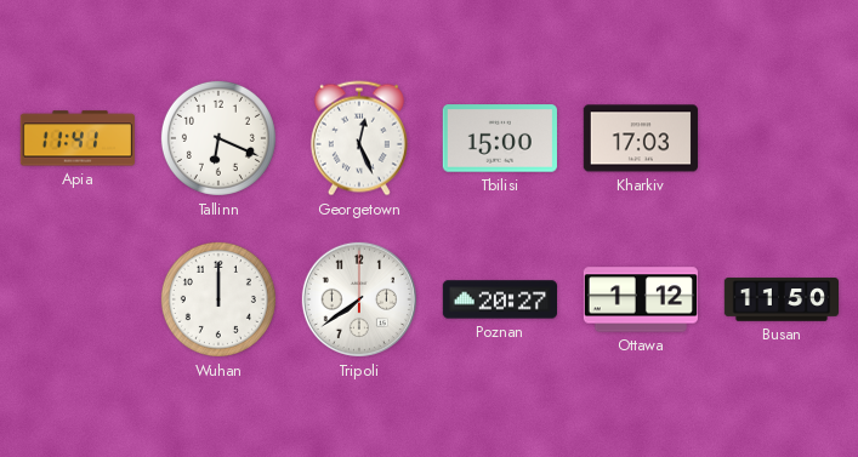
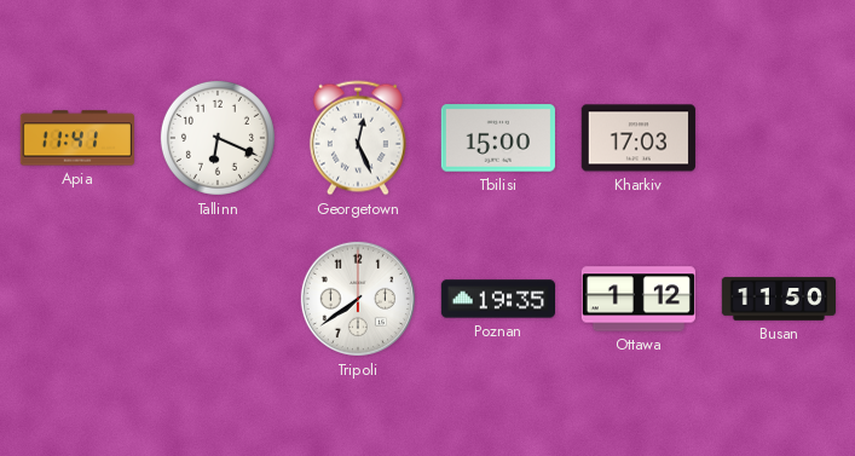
Wuhan: 12:00 -> none
Poznan: 20:27 -> 19:35
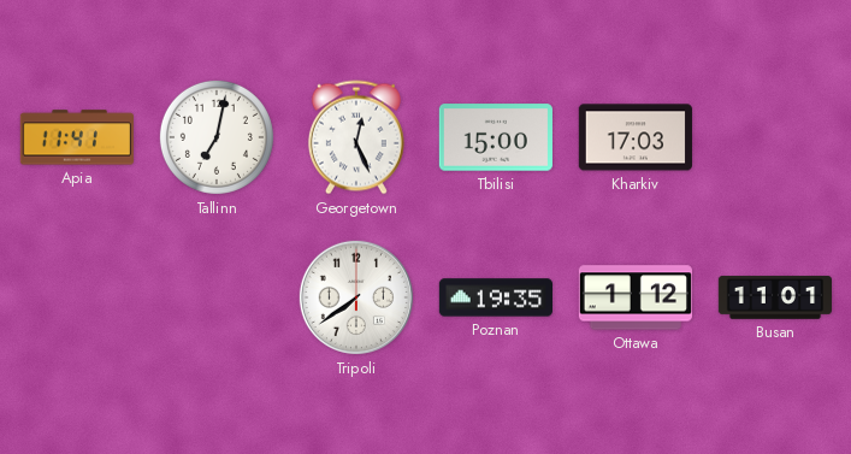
Tallinn: 6:19 -> 7:02
Busan: 11:50 -> 11:01
